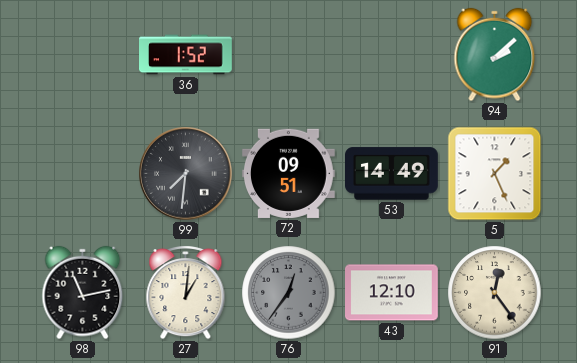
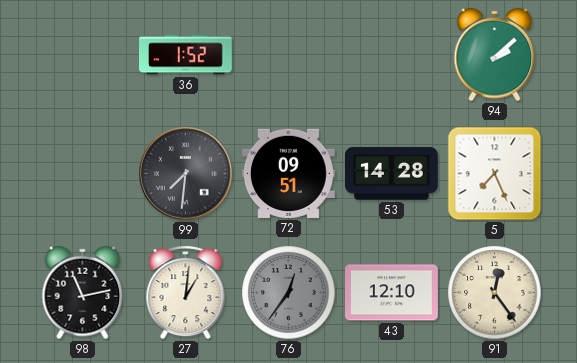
53: 14:49 -> 14:28
5: 1:26 -> 7:26
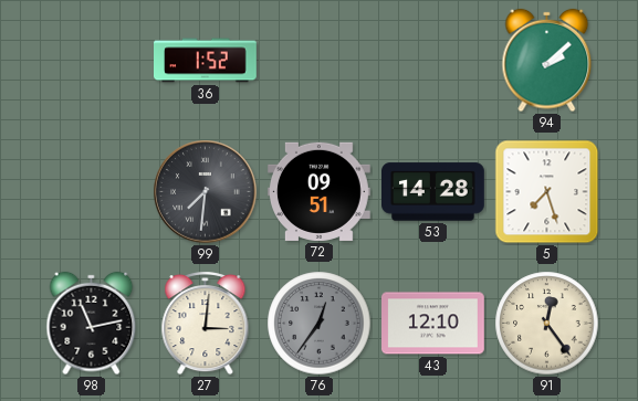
5: 7:26 -> 7:27
27: 1:01 -> 3:01
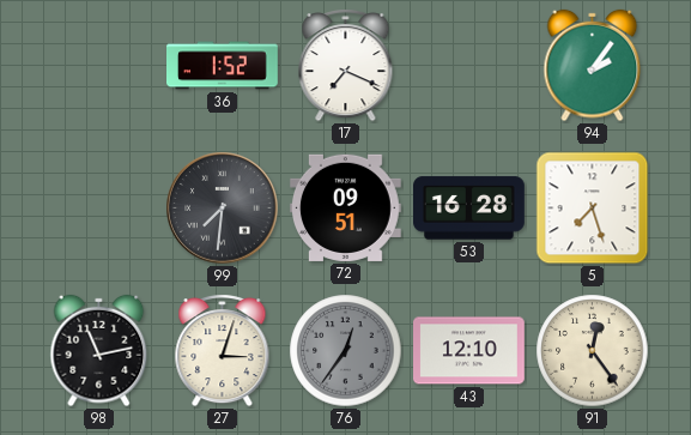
17: none -> 7:19
94: 2:08 -> 2:06
53: 14:28 -> 16:28
27: 3:01 -> 3:03
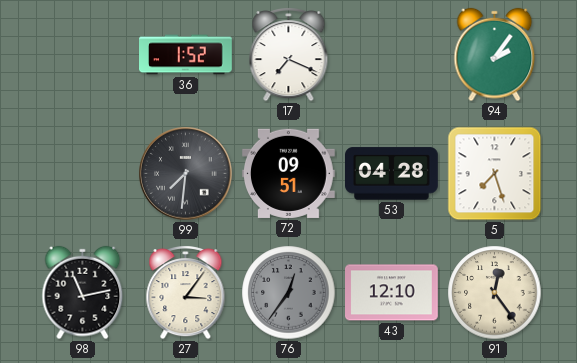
53: 16:28 -> 04:28
27: 3:03 -> 3:06
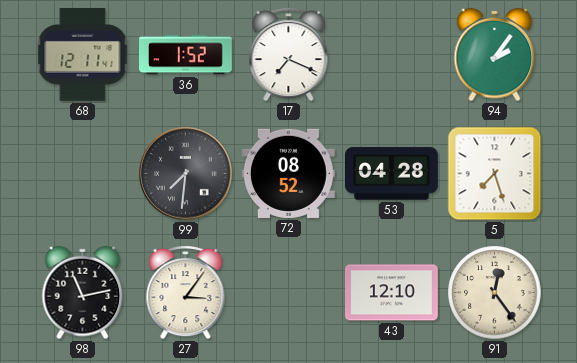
68: none -> 12:11
72: 09:51 -> 08:52
76: 12:36 -> none
